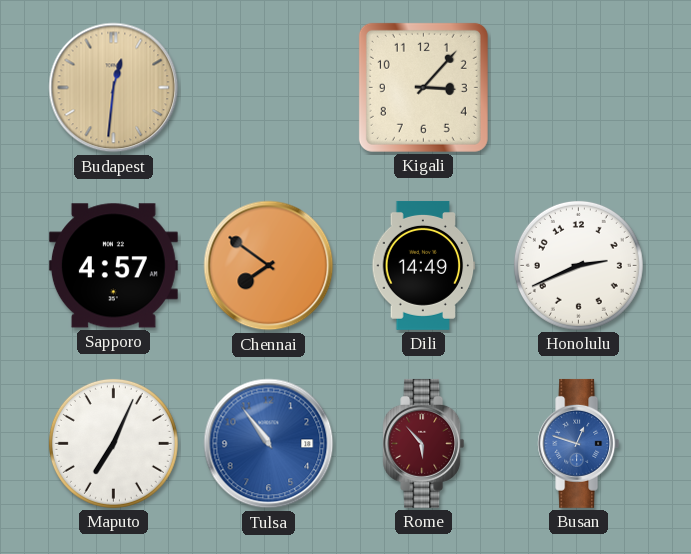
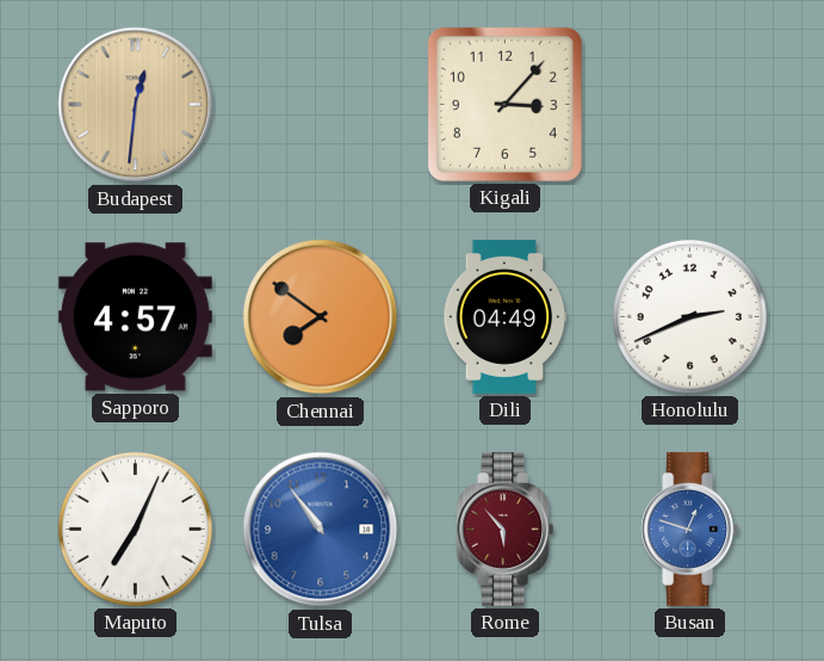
Dili: 14:49 -> 04:49
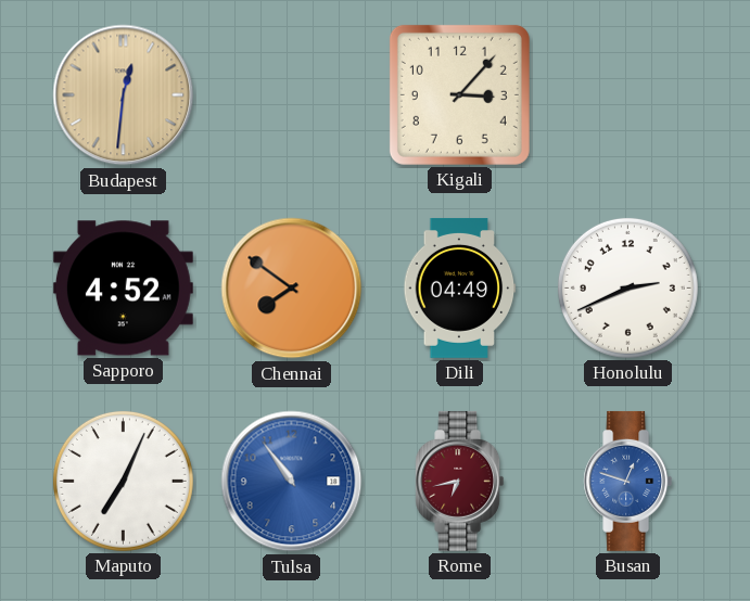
Sapporo: 4:57 -> 4:52
Rome: 5:53 -> 6:43
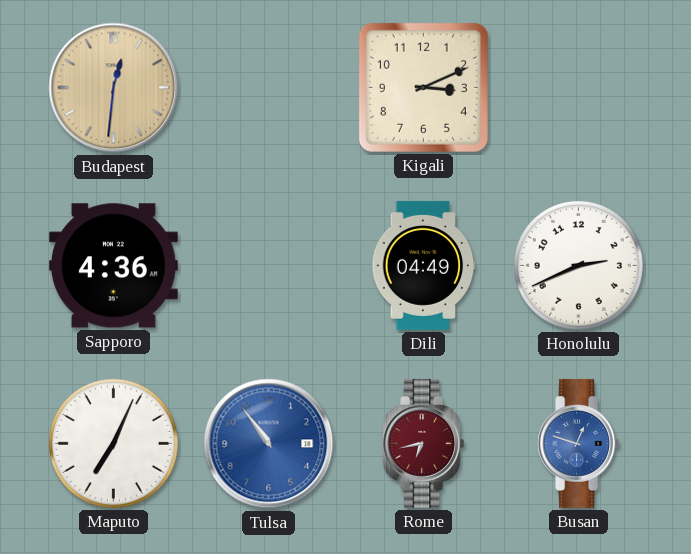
Kigali: 3:07 -> 3:11
Sapporo: 4:52 -> 4:36
Chennai: 7:51 -> none
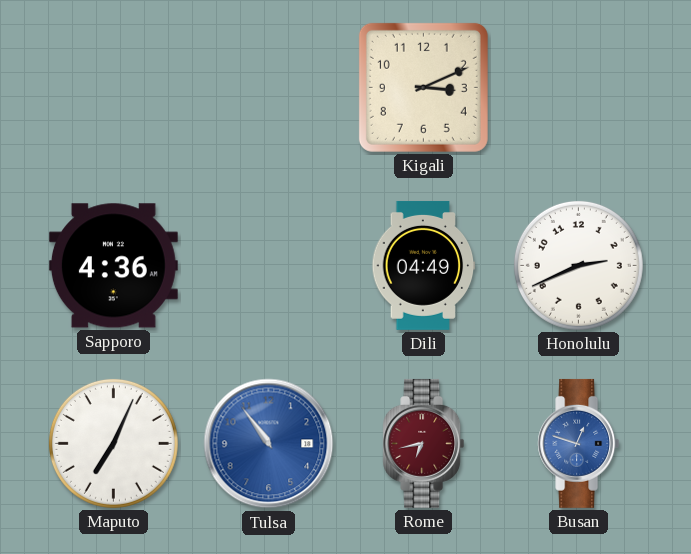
Budapest: 12:31 -> none
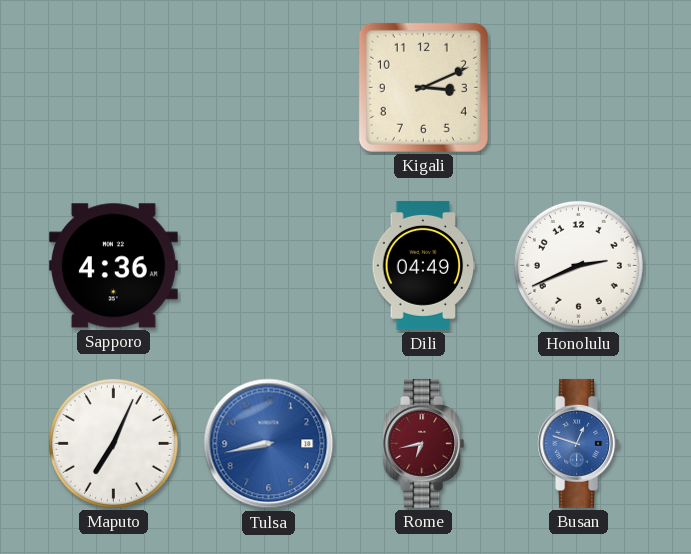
Tulsa: 10:54 -> 8:43
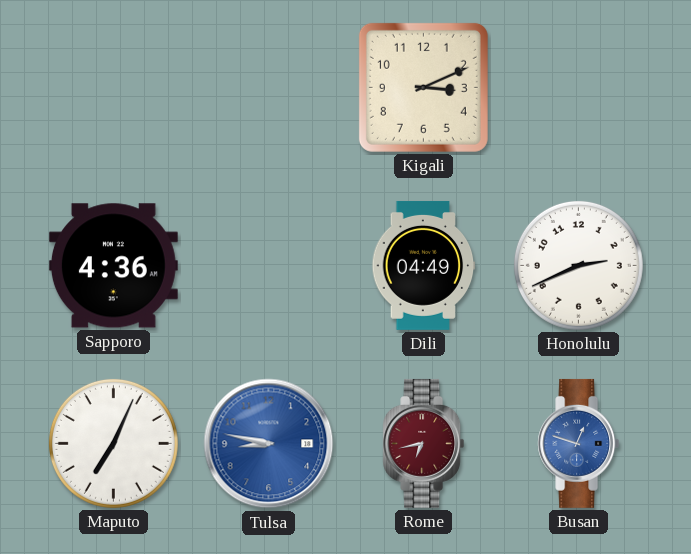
Tulsa: 8:43 -> 8:47
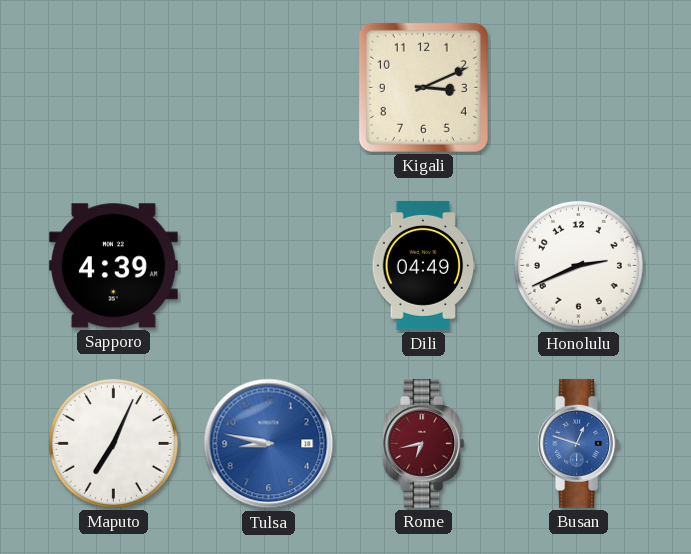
Sapporo: 4:36 -> 4:39
